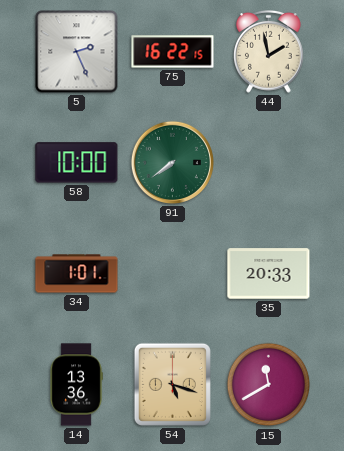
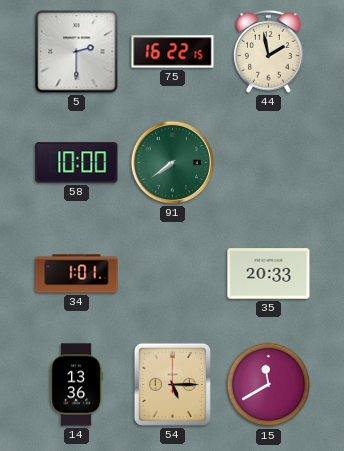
5: 2:26 -> 2:30
54: 5:18 -> 5:15
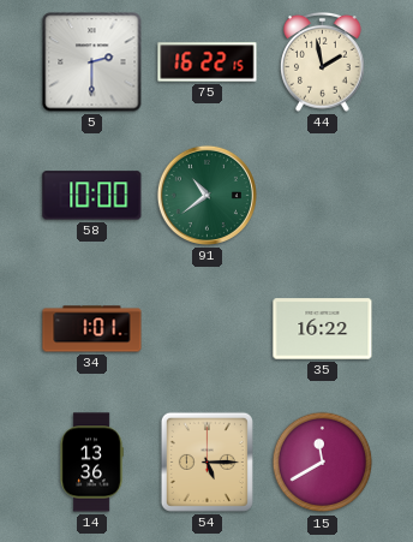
91: 7:39 -> 10:39
35: 20:33 -> 16:22
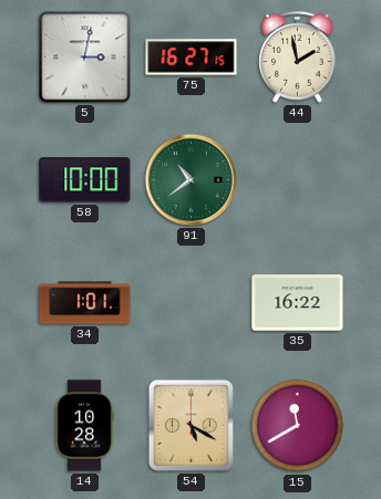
5: 2:30 -> 3:02
75: 16:22 -> 16:27
14: 13:36 -> 10:28
54: 5:15 -> 5:20
